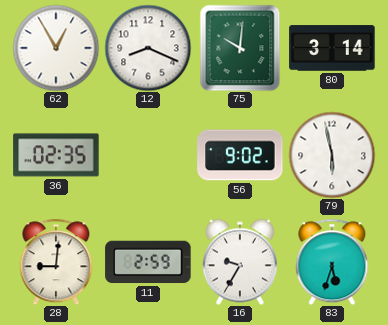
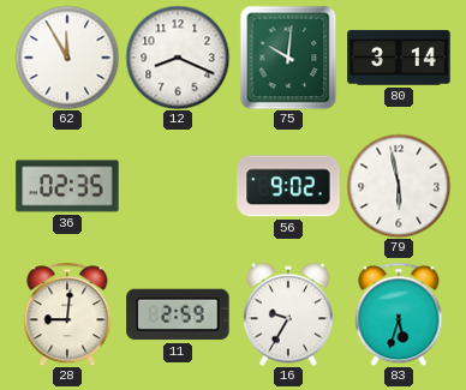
62: 12:55 -> 11:55
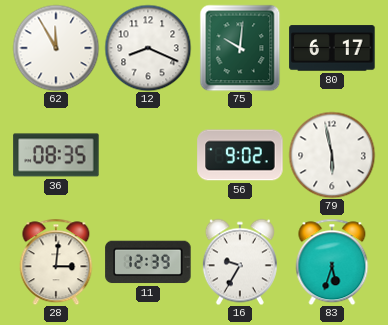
80: 3:14 -> 6:17
36: 02:35 -> 08:35
28: 9:01 -> 3:01
11: 2:59 -> 12:39
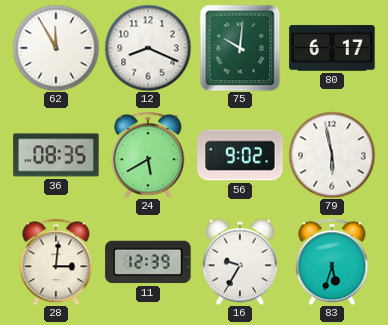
24: none -> 5:40
